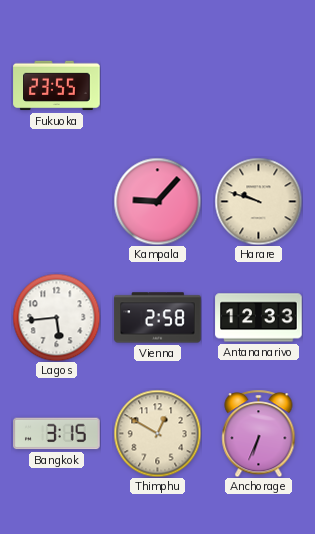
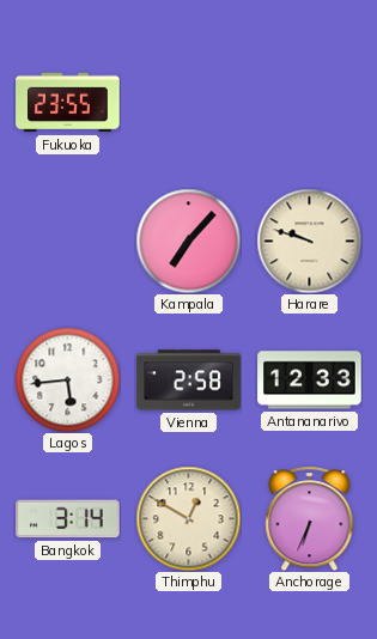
Kampala: 9:07 -> 7:07
Bangkok: 3:15 -> 3:14
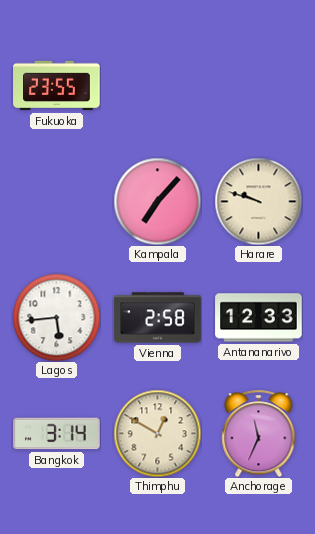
Anchorage: 6:34 -> 11:34
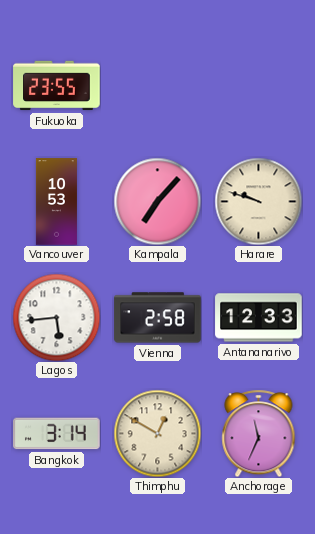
Vancouver: none -> 10:53
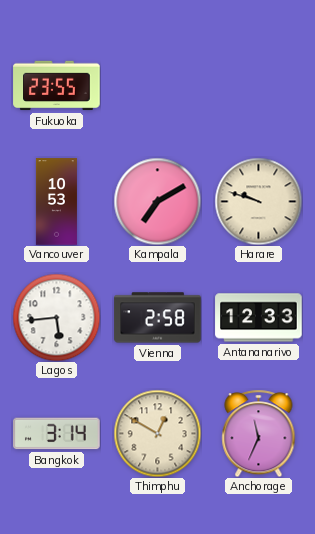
Kampala: 7:07 -> 7:10
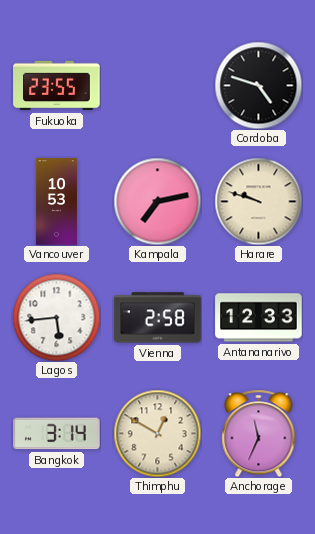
Cordoba: none -> 4:48
Kampala: 7:10 -> 7:13
